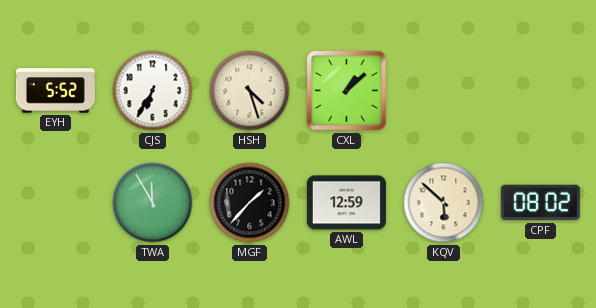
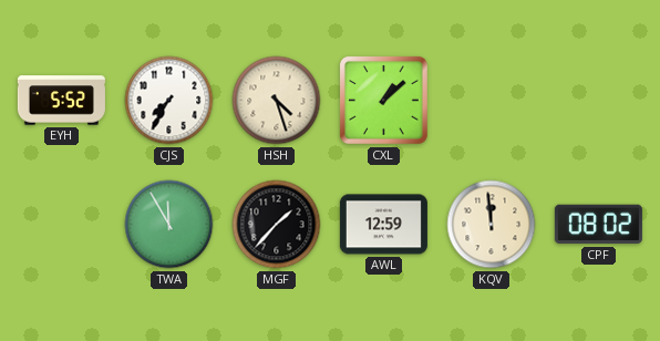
CJS: 6:35 -> 7:35
KQV: 5:52 -> 11:59
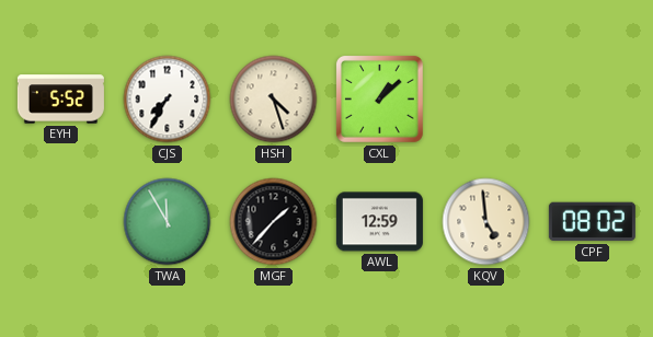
KQV: 11:59 -> 4:59
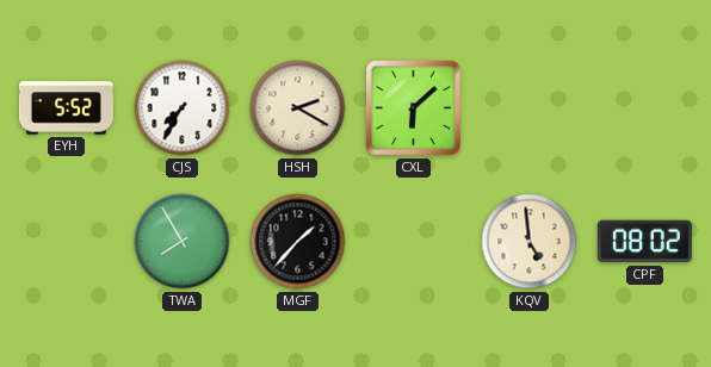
HSH: 4:27 -> 2:20
CXL: 1:08 -> 6:08
TWA: 11:55 -> 7:55
AWL: 12:59 -> none
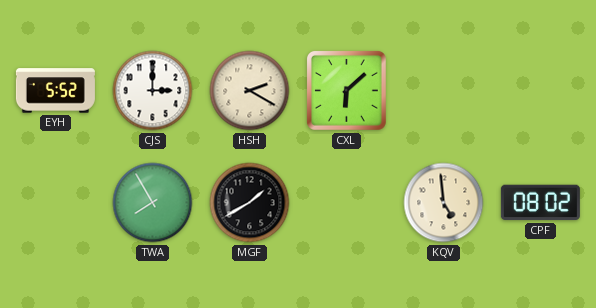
CJS: 7:35 -> 3:00
MGF: 1:37 -> 1:40
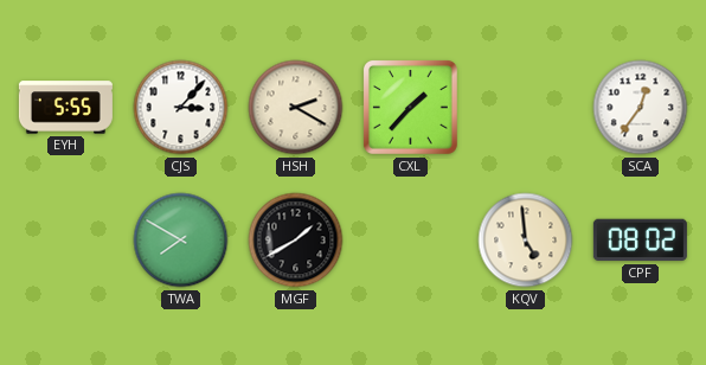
EYH: 5:52 -> 5:55
CJS: 3:00 -> 3:07
CXL: 6:08 -> 1:37
SCA: none -> 12:36
TWA: 7:55 -> 7:50
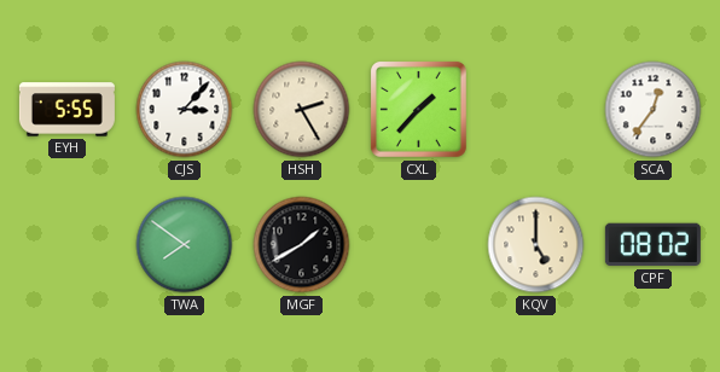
HSH: 2:20 -> 2:25
TWA: 7:50 -> 7:51
KQV: 4:59 -> 5:00
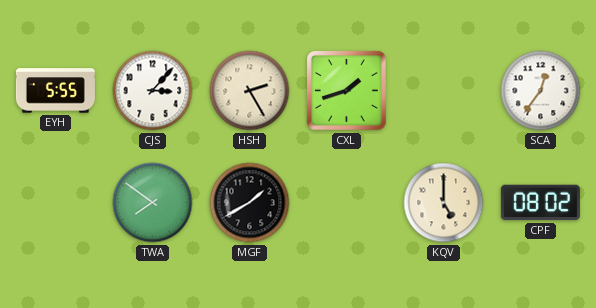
CXL: 1:37 -> 1:42
